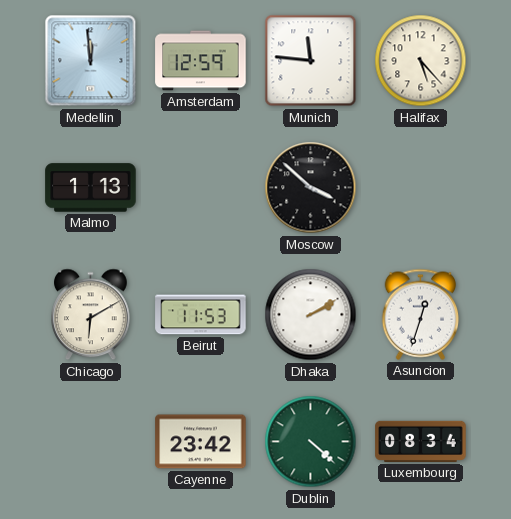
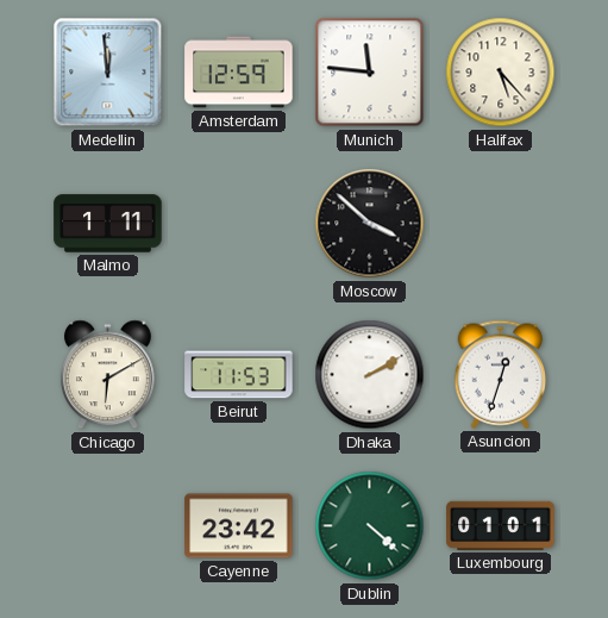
Malmo: 1:13 -> 1:11
Luxembourg: 08:34 -> 01:01
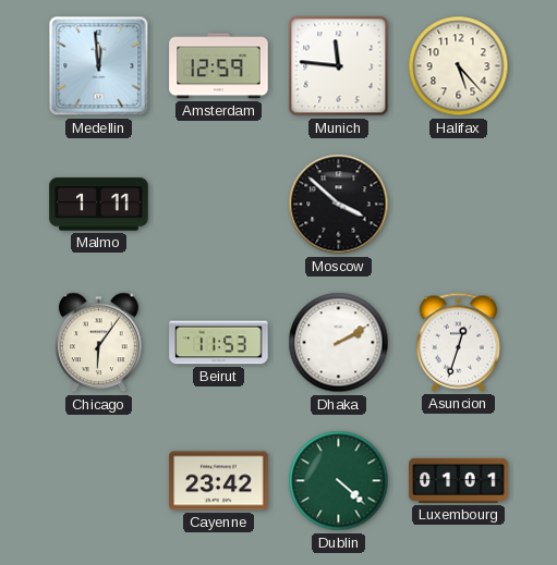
Chicago: 6:10 -> 6:06
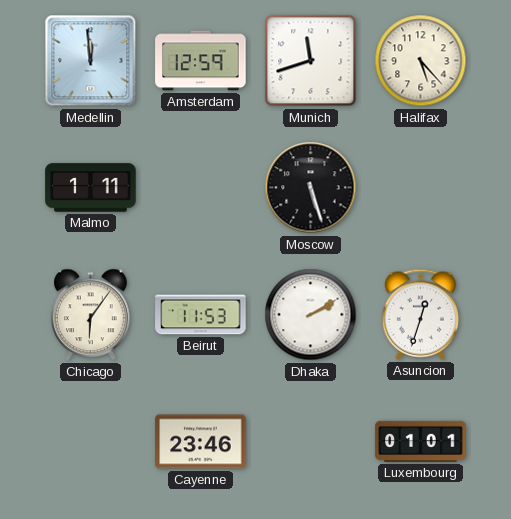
Munich: 11:46 -> 11:42
Moscow: 3:52 -> 5:27
Cayenne: 23:42 -> 23:46
Dublin: 4:22 -> none
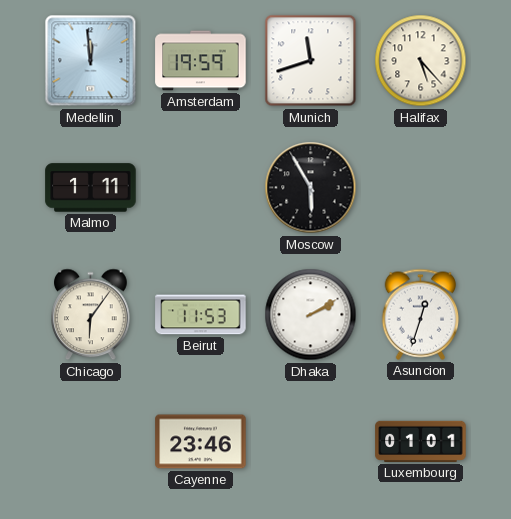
Amsterdam: 12:59 -> 19:59
Moscow: 5:27 -> 5:55
